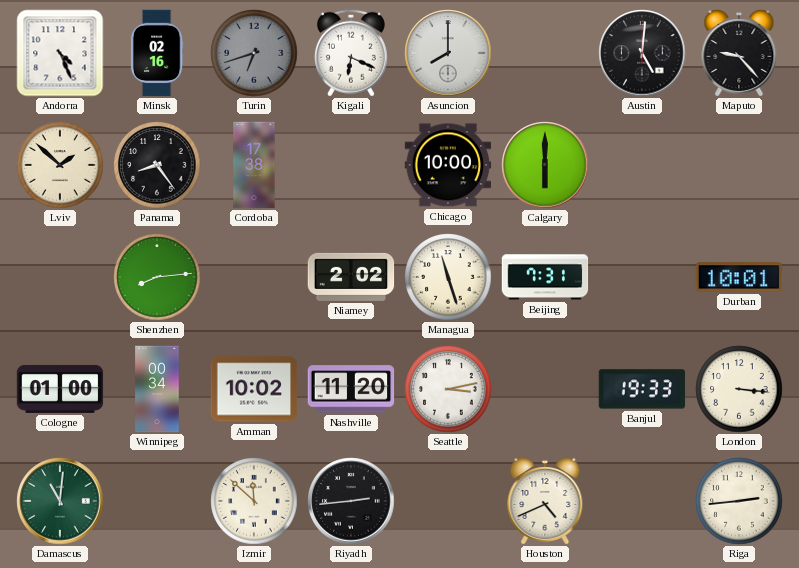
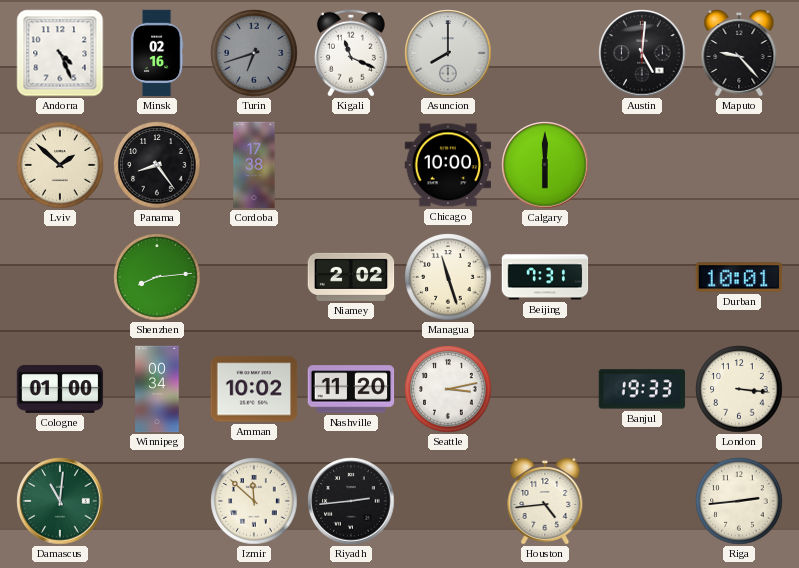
Kigali: 6:19 -> 11:19
Houston: 4:41 -> 4:44
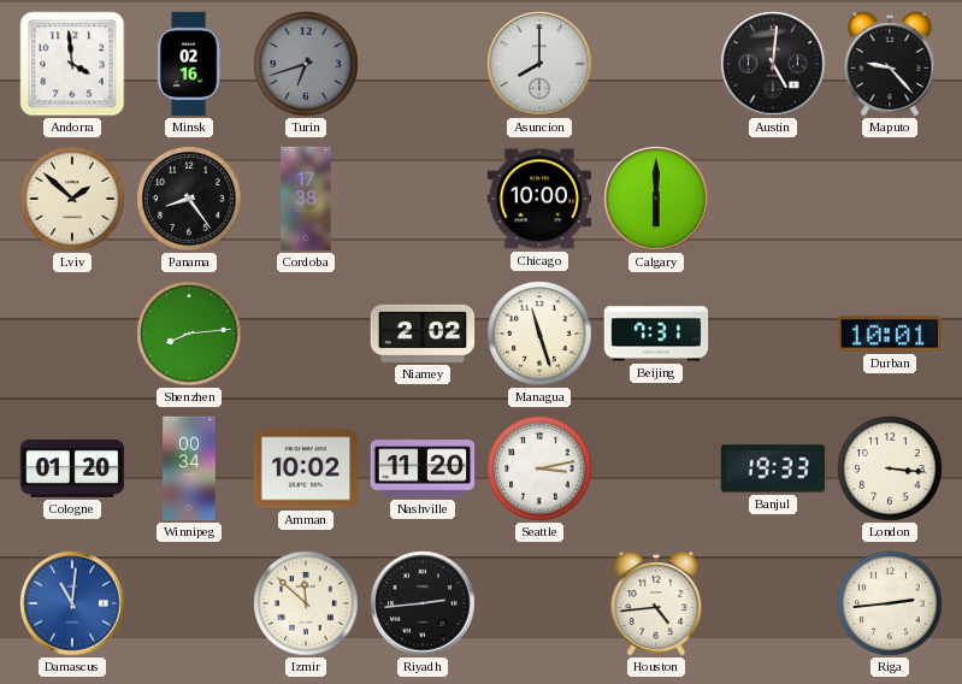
Andorra: 4:26 -> 3:59
Kigali: 11:19 -> none
Cologne: 01:00 -> 01:20
Damascus dial: green -> blue
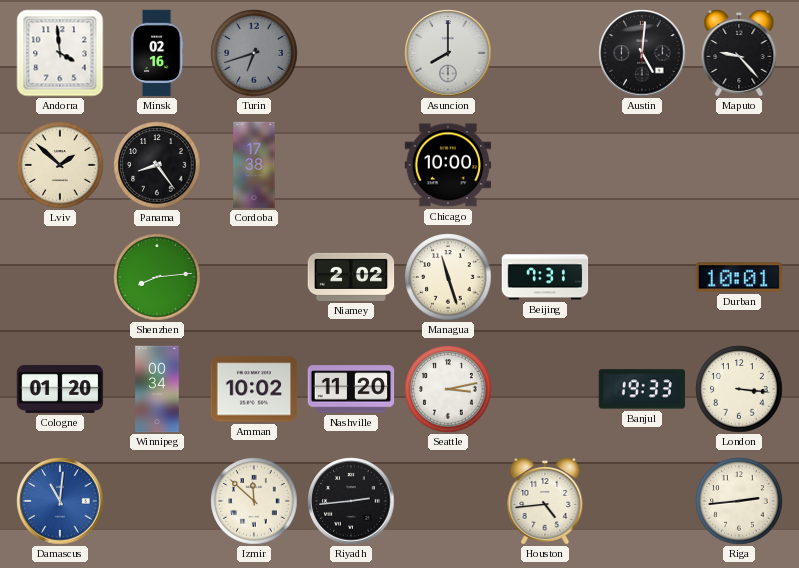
Calgary: 6:00 -> none
